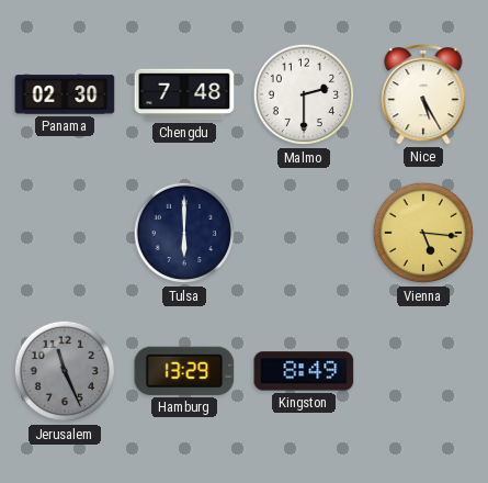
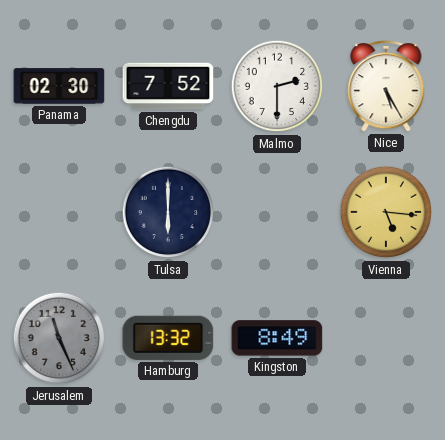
Chengdu: 7:48 -> 7:52
Hamburg: 13:29 -> 13:32
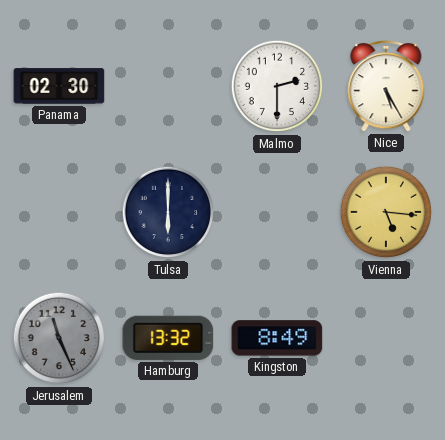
Chengdu: 7:52 -> none
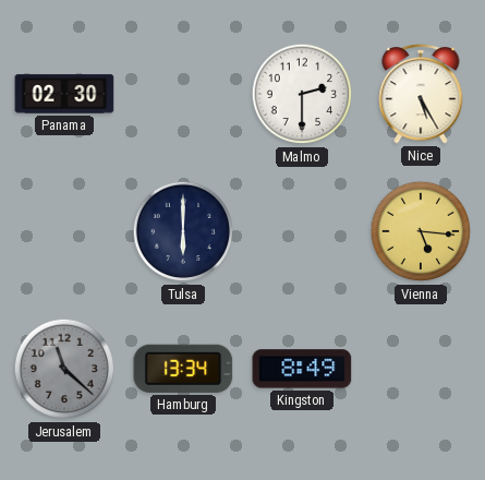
Jerusalem: 11:26 -> 11:22
Hamburg: 13:32 -> 13:34
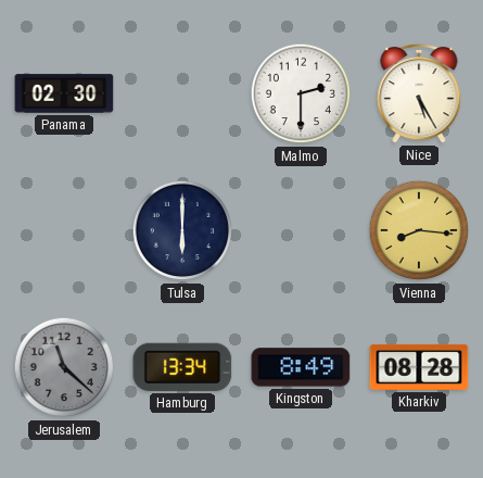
Vienna: 5:16 -> 8:16
Kharkiv: none -> 08:28
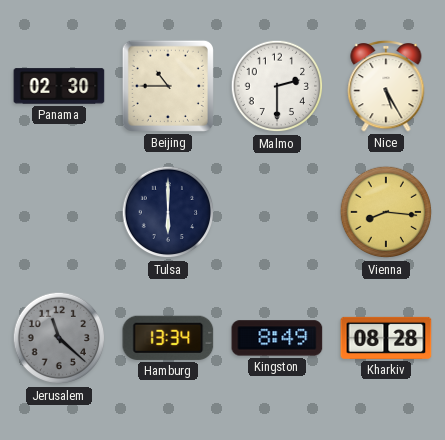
Beijing: none -> 10:45
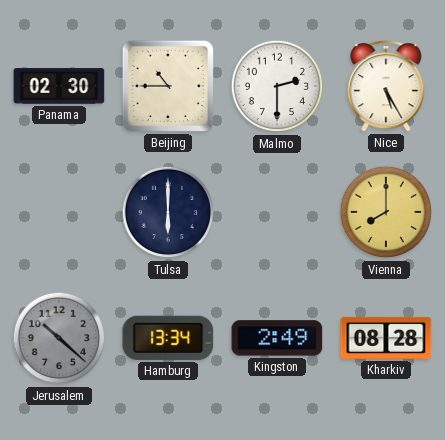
Vienna: 8:16 -> 8:00
Jerusalem: 11:22 -> 10:22
Kingston: 8:49 -> 2:49
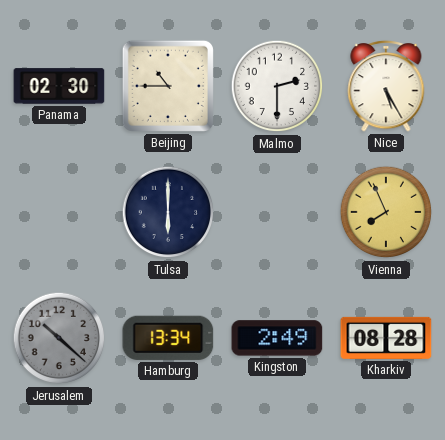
Vienna: 8:00 -> 7:56
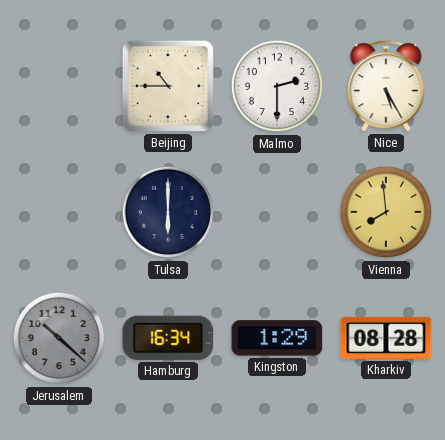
Panama: 02:30 -> none
Vienna: 7:56 -> 7:59
Hamburg: 13:34 -> 16:34
Kingston: 2:49 -> 1:29
